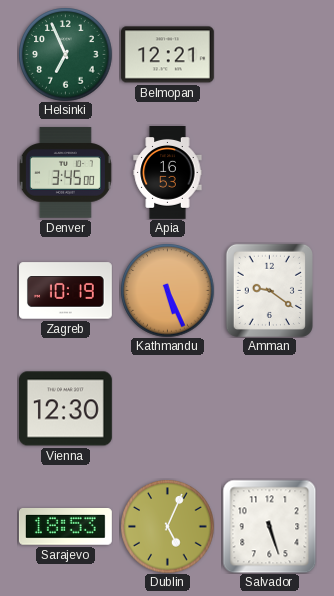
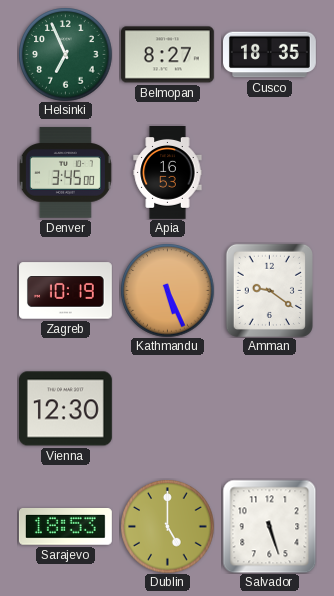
Belmopan: 12:21 -> 8:27
Cusco: none -> 18:35
Dublin: 5:04 -> 5:00
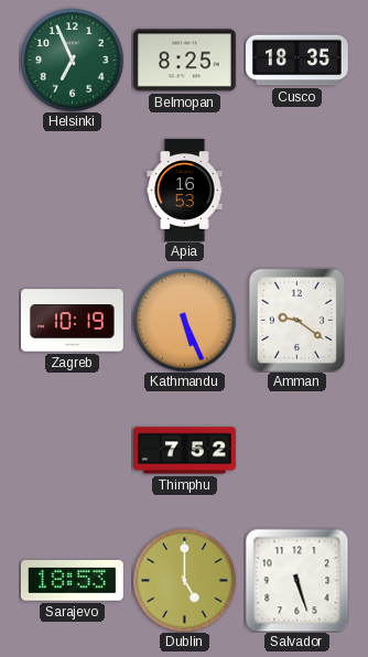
Belmopan: 8:27 -> 8:25
Denver: 3:45 -> none
Vienna: 12:30 -> none
Thimphu: none -> 7:52
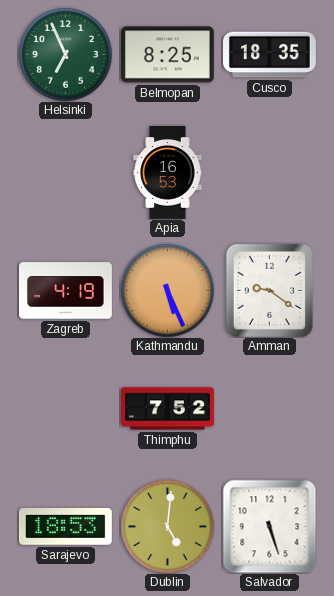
Zagreb: 10:19 -> 4:19
Dublin: 5:00 -> 5:01
